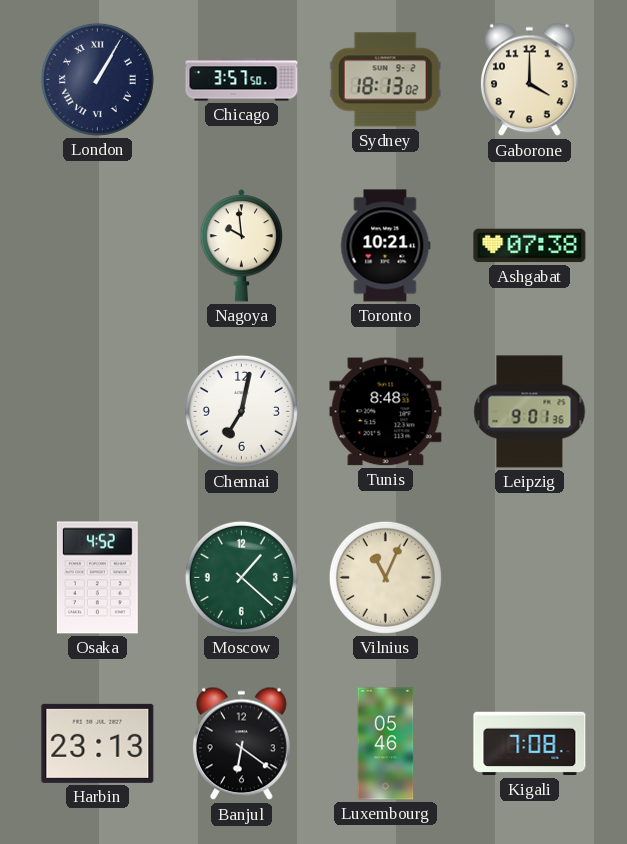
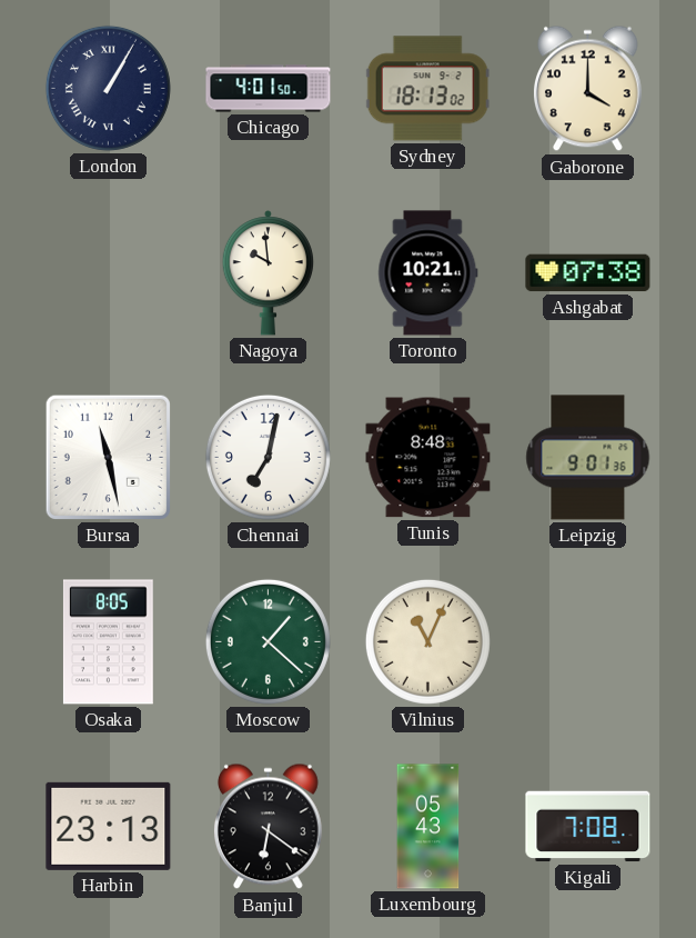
Chicago: 3:57 -> 4:01
Bursa: none -> 11:28
Osaka: 4:52 -> 8:05
Luxembourg: 05:46 -> 05:43
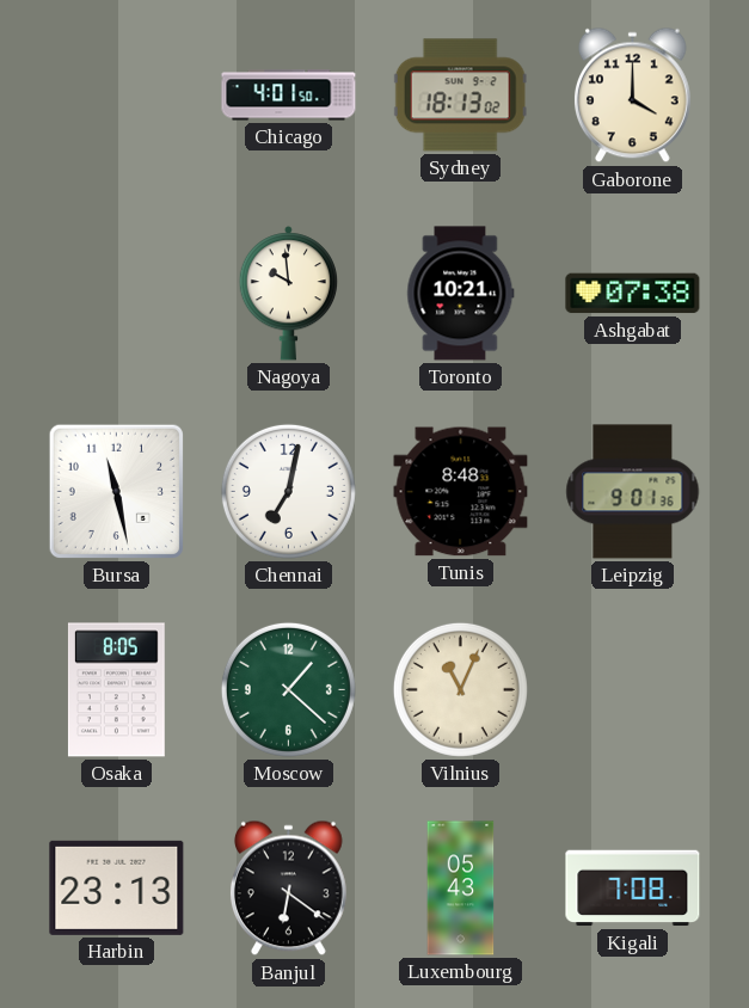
London: 1:05 -> none
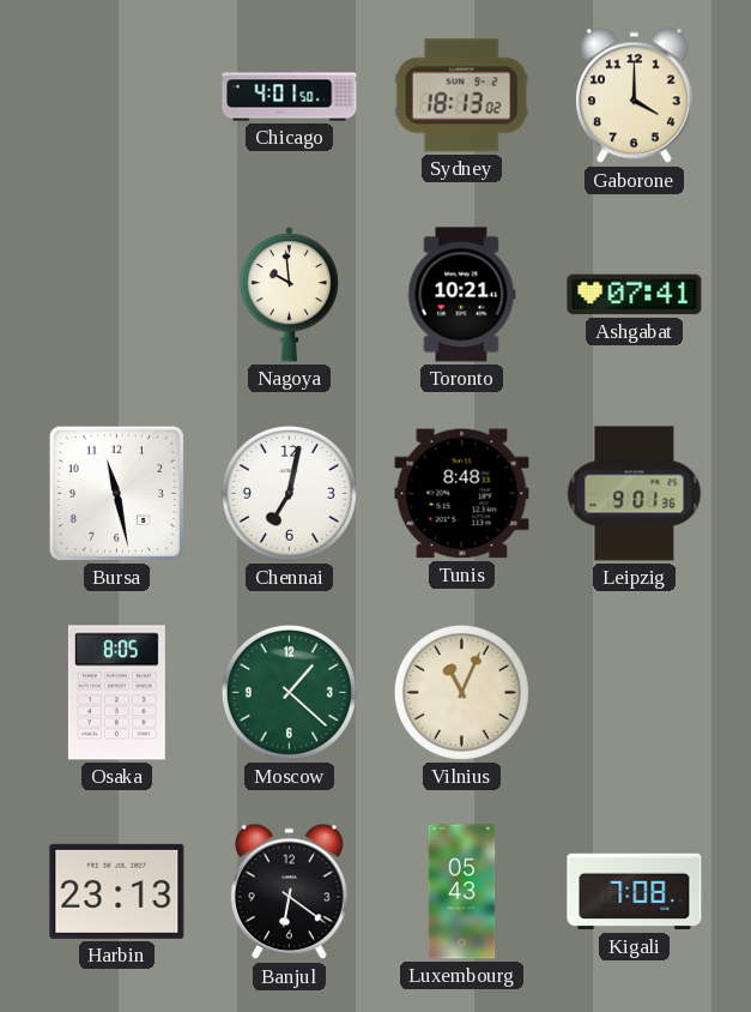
Ashgabat: 07:38 -> 07:41
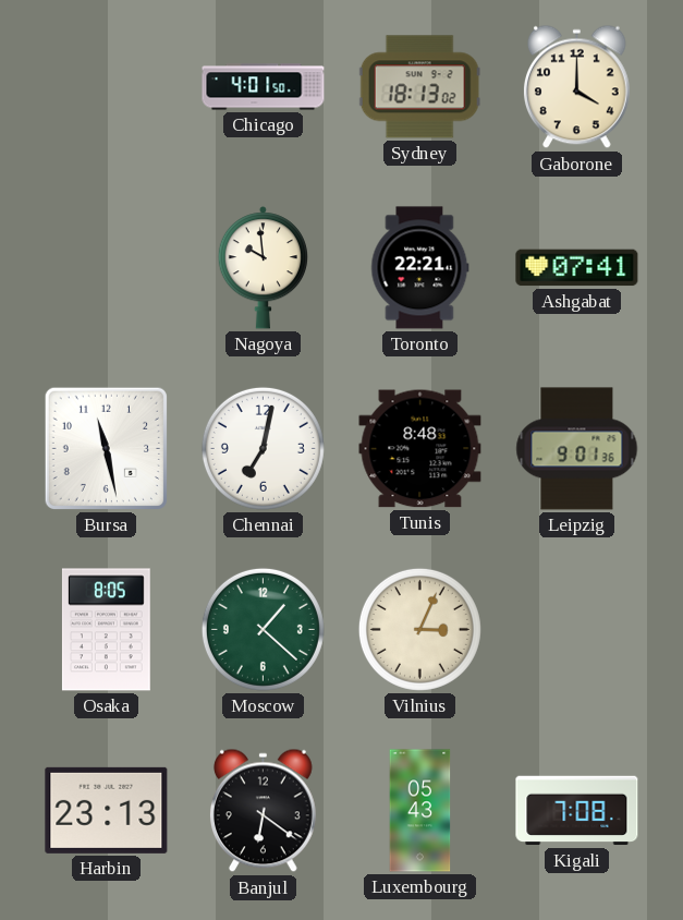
Toronto: 10:21 -> 22:21
Vilnius: 11:04 -> 3:04
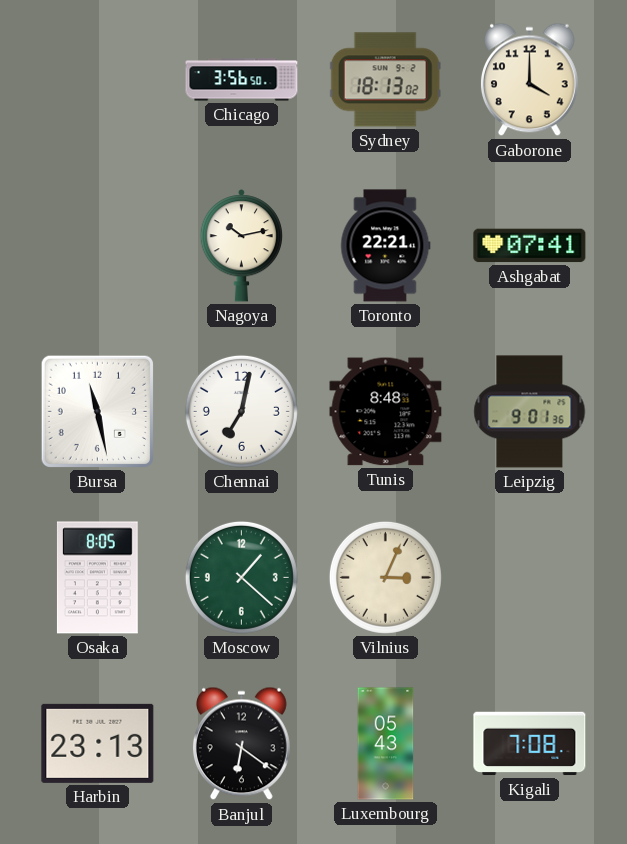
Chicago: 4:01 -> 3:56
Nagoya: 9:59 -> 10:13
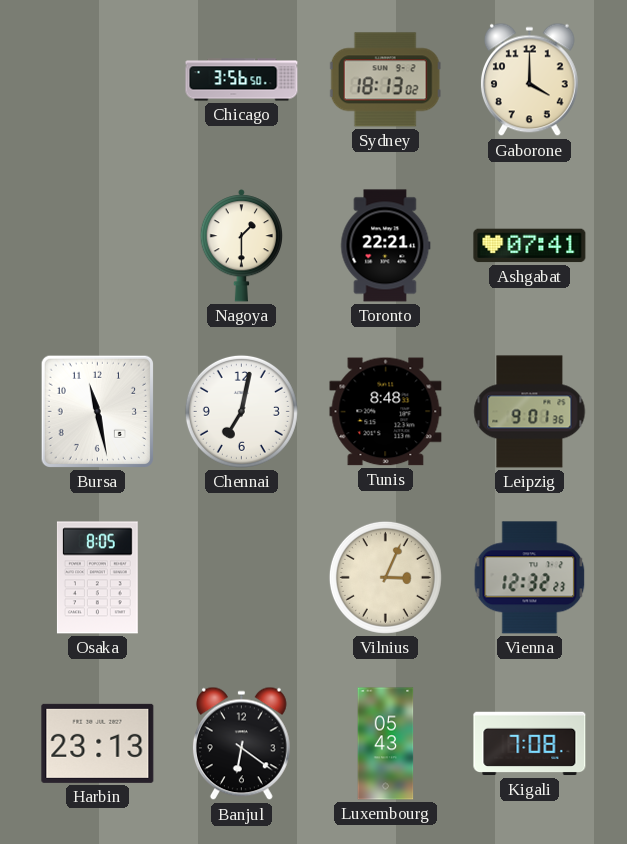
Nagoya: 10:13 -> 1:30
Moscow: 1:22 -> none
Vienna: none -> 12:32
